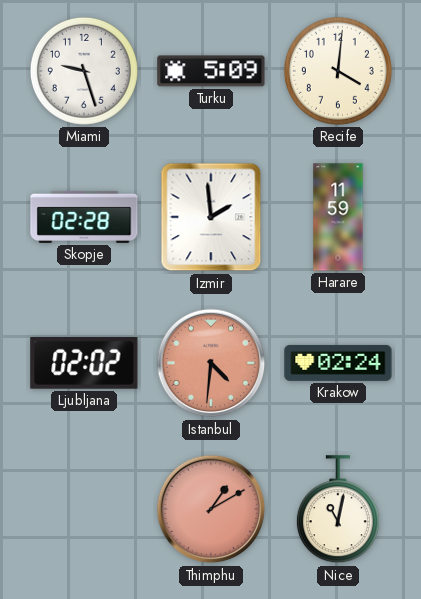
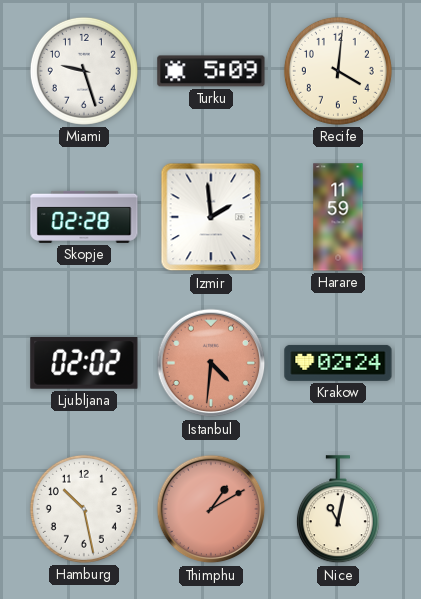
Hamburg: none -> 10:28
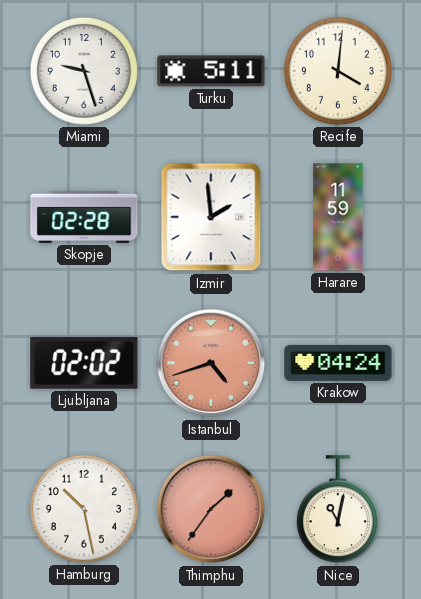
Turku: 5:09 -> 5:11
Istanbul: 4:31 -> 4:42
Krakow: 02:24 -> 04:24
Thimphu: 1:10 -> 1:36
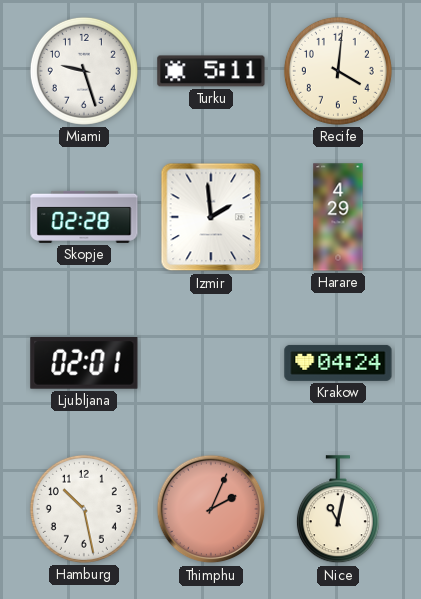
Harare: 11:59 -> 4:29
Ljubljana: 02:02 -> 02:01
Istanbul: 4:42 -> none
Thimphu: 1:36 -> 2:04
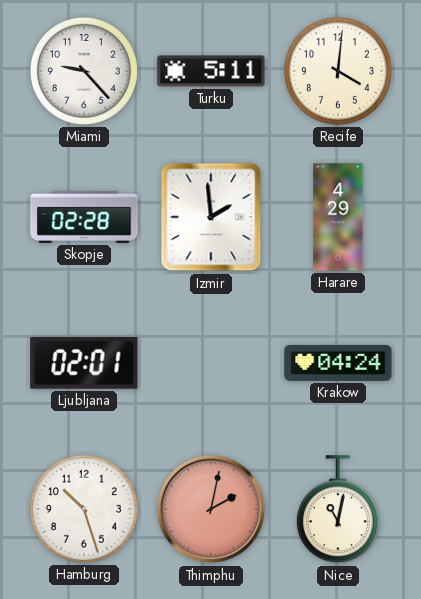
Miami: 9:27 -> 9:23
Hamburg: 10:28 -> 10:27
Thimphu: 2:04 -> 2:02
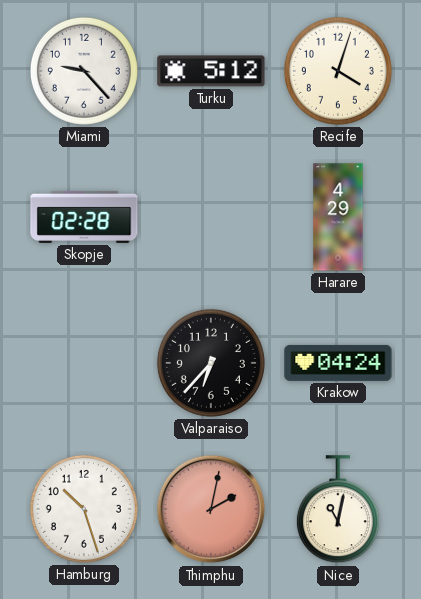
Turku: 5:11 -> 5:12
Recife: 4:01 -> 4:03
Izmir: 1:59 -> none
Ljubljana: 02:01 -> none
Valparaiso: none -> 6:37
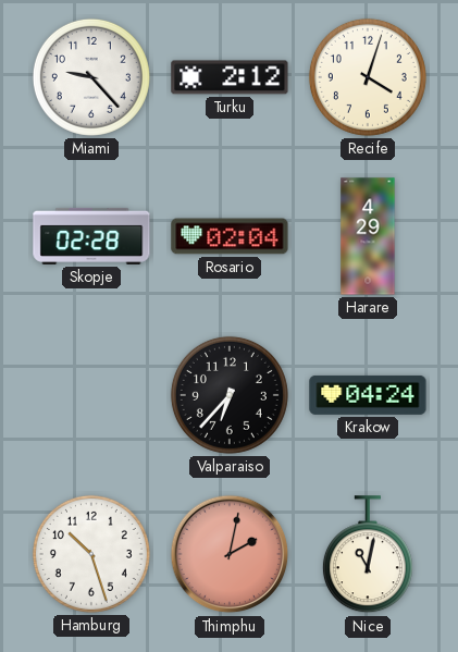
Turku: 5:12 -> 2:12
Rosario: none -> 02:04
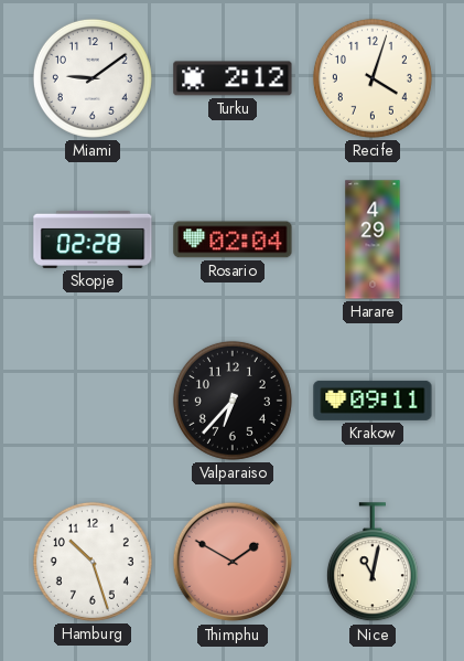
Miami: 9:23 -> 9:09
Krakow: 04:24 -> 09:11
Thimphu: 2:02 -> 1:50
